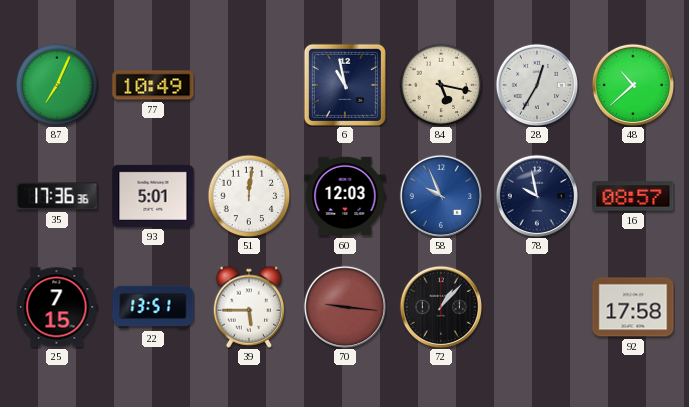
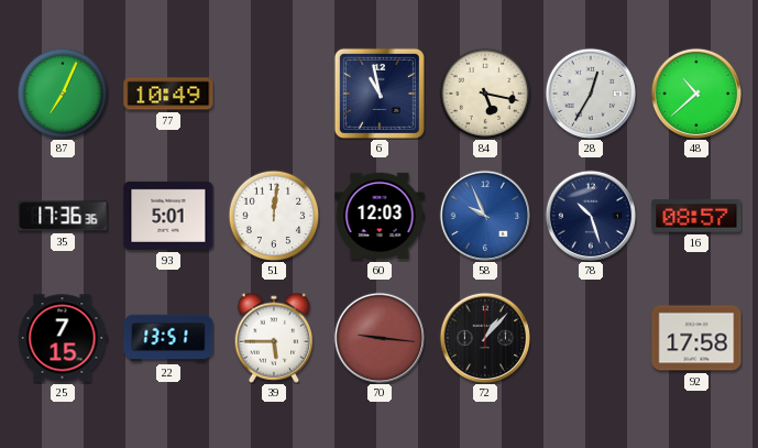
78: 9:58 -> 10:27
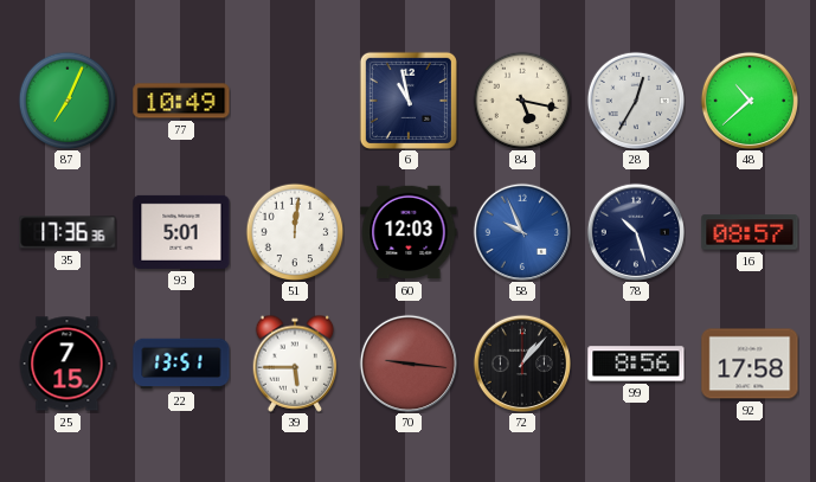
99: none -> 8:56
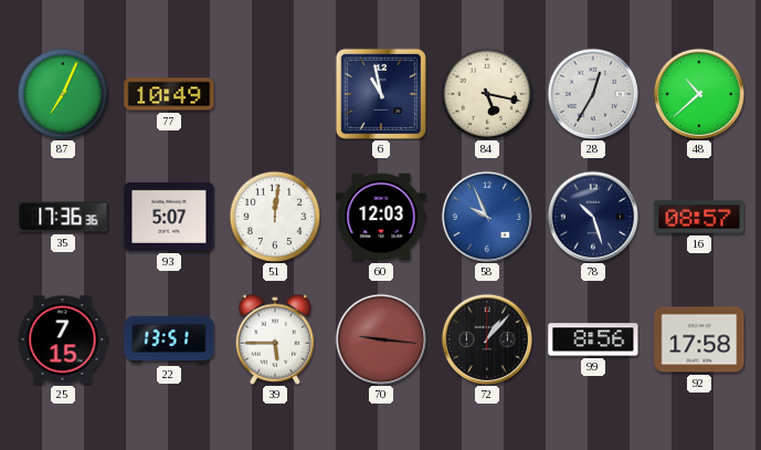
93: 5:01 -> 5:07
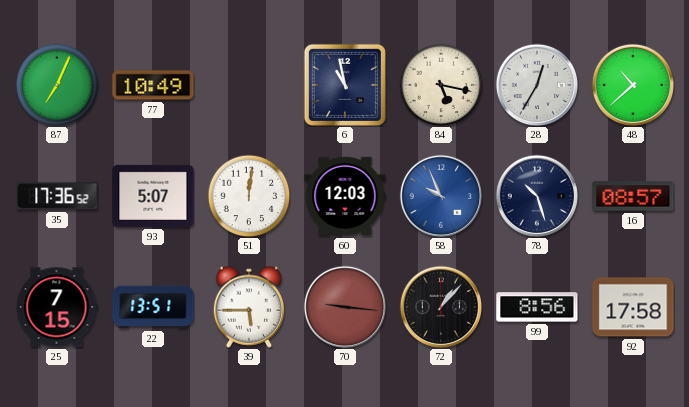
35: 17:36:36 -> 17:36:52
